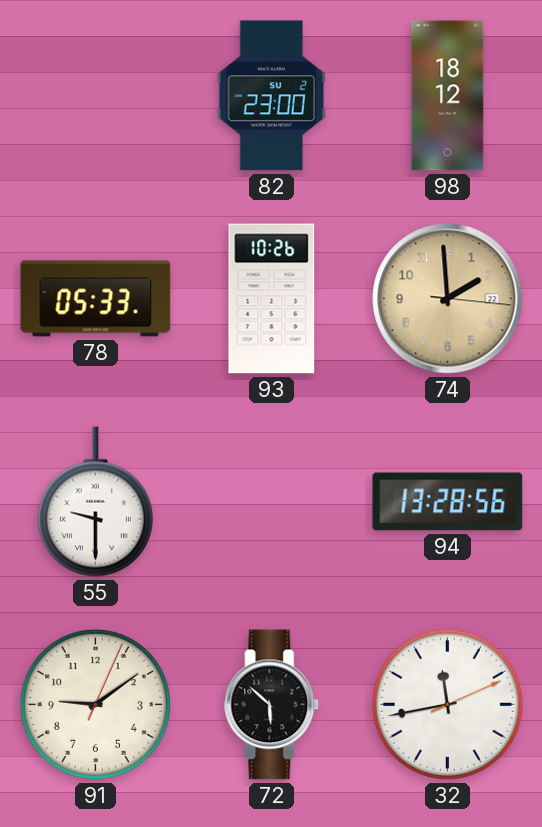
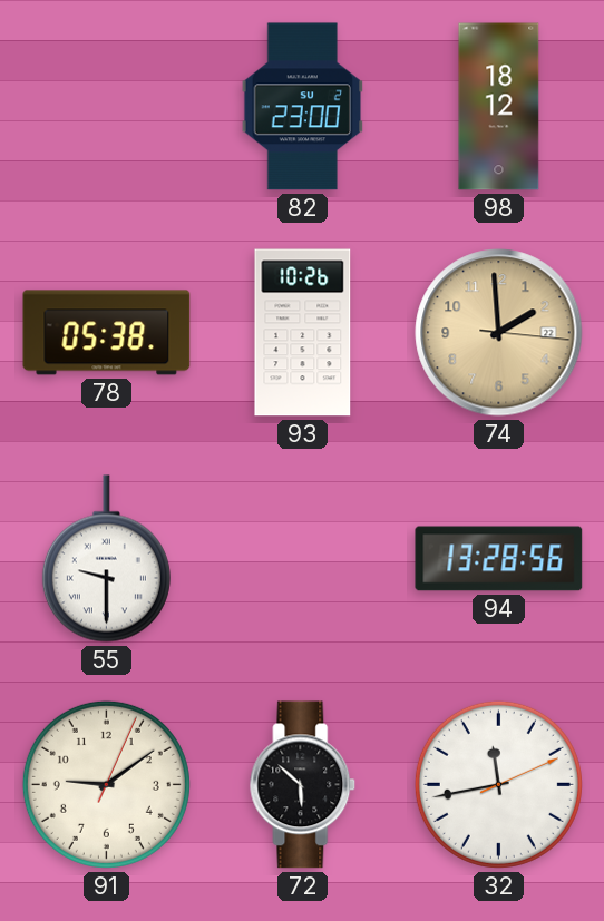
78: 05:33 -> 05:38
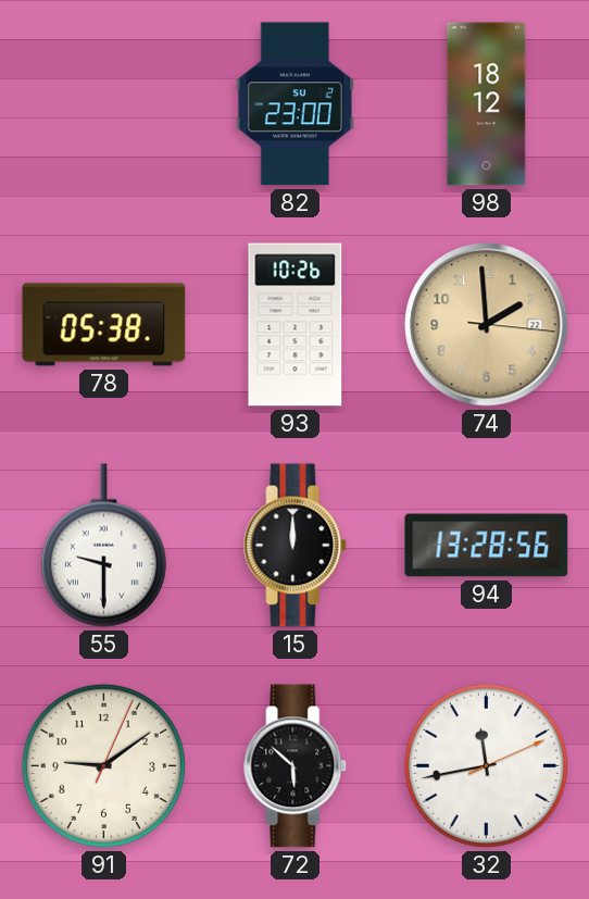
15: none -> 12:00
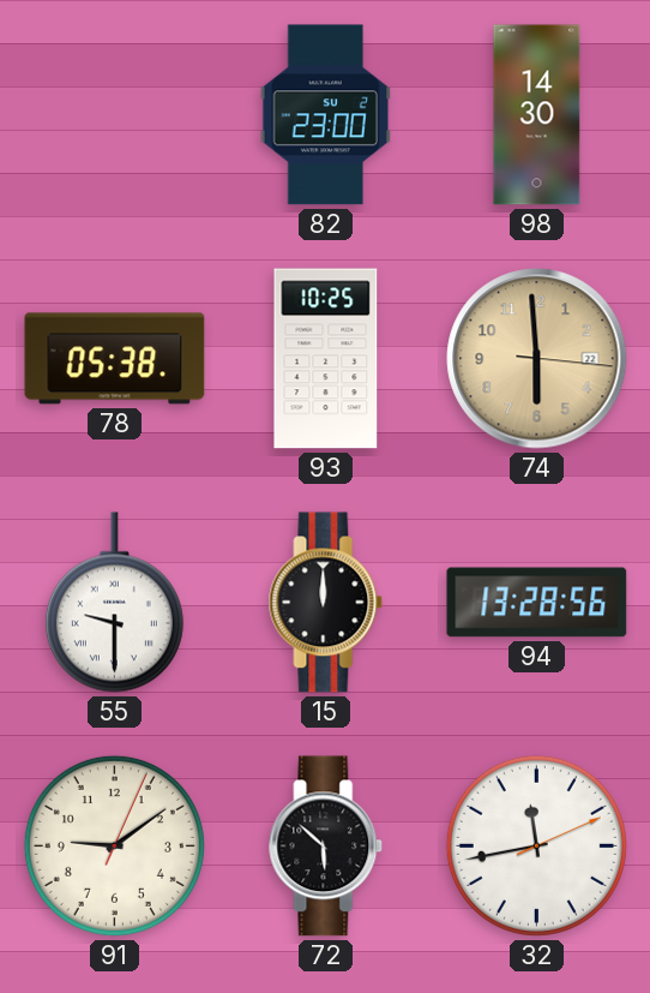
98: 18:12 -> 14:30
93: 10:26 -> 10:25
74: 1:59 -> 5:59
